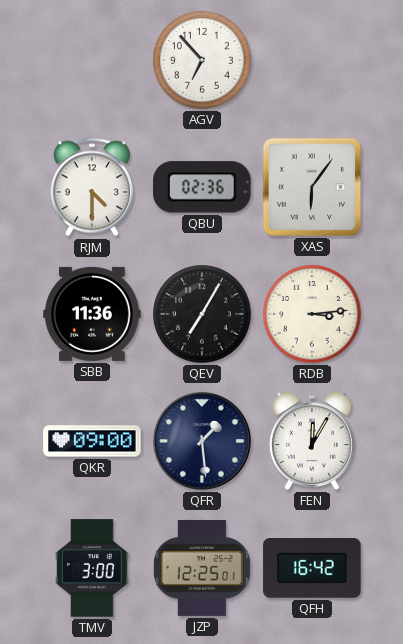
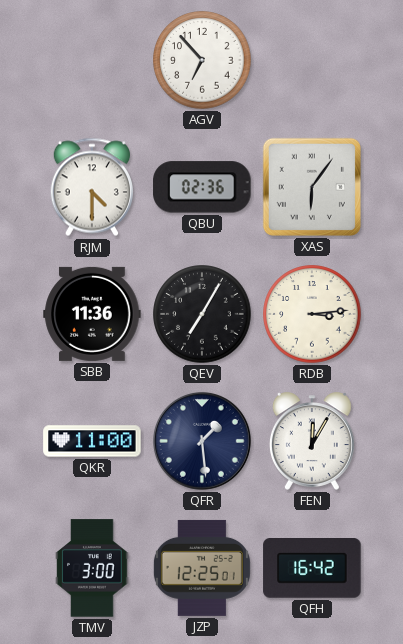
QKR: 09:00 -> 11:00
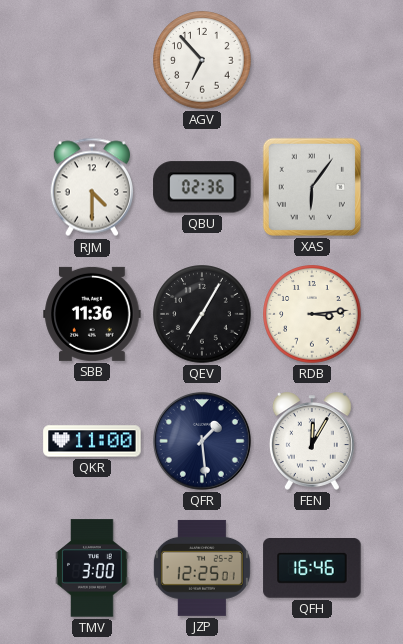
QFH: 16:42 -> 16:46
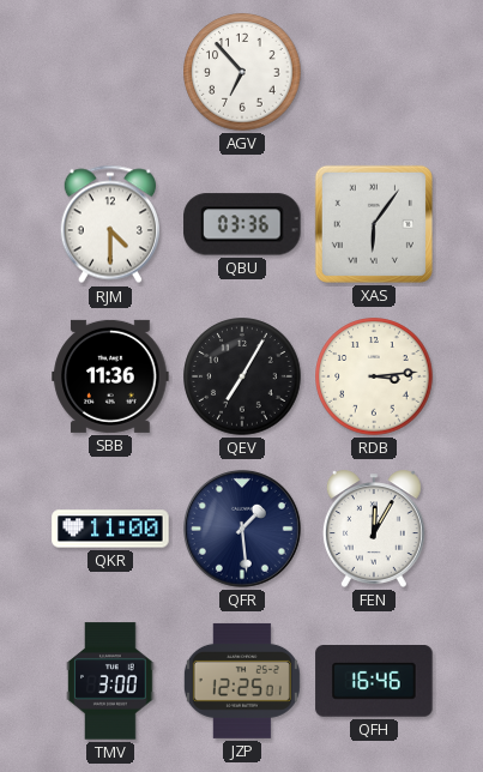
QBU: 02:36 -> 03:36
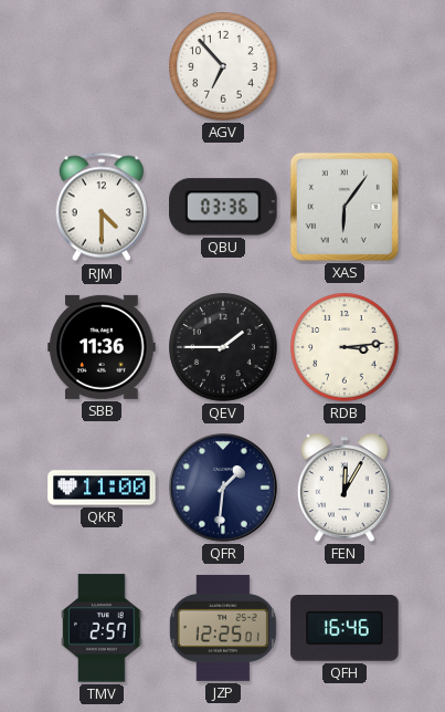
QEV: 7:05 -> 1:45
QFR: 1:29 -> 1:31
TMV: 3:00 -> 2:57
